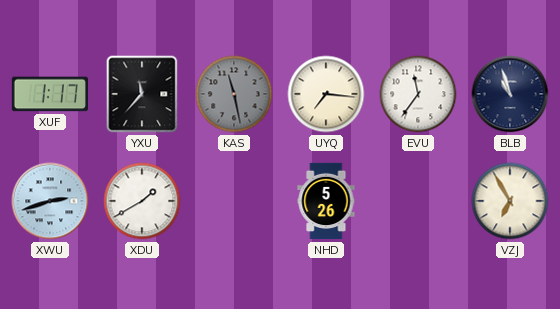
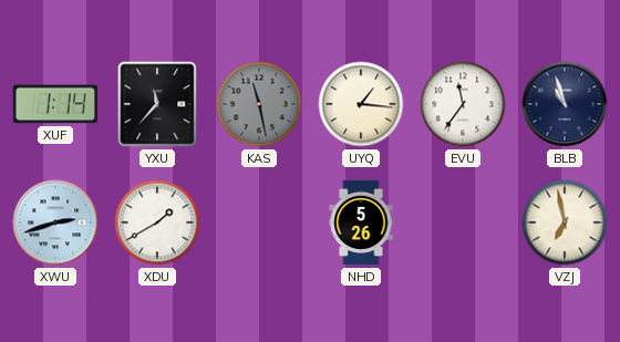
XUF: 1:17 -> 1:14
UYQ: 7:16 -> 1:16
VZJ: 6:55 -> 6:58
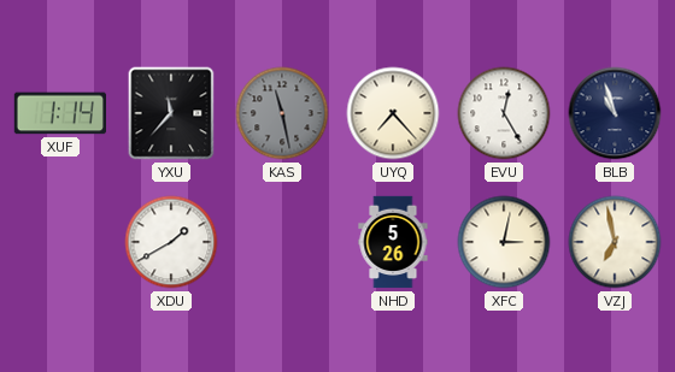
UYQ: 1:16 -> 7:23
EVU: 11:36 -> 12:25
XWU: 2:42 -> none
XFC: none -> 3:02
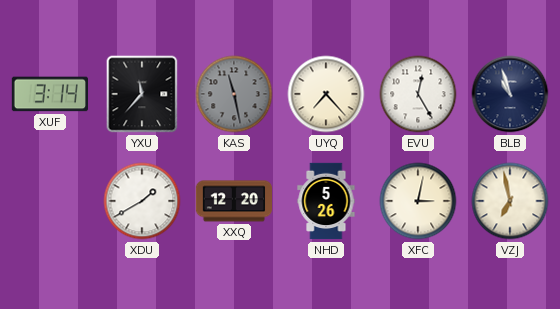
XUF: 1:14 -> 3:14
XXQ: none -> 12:20
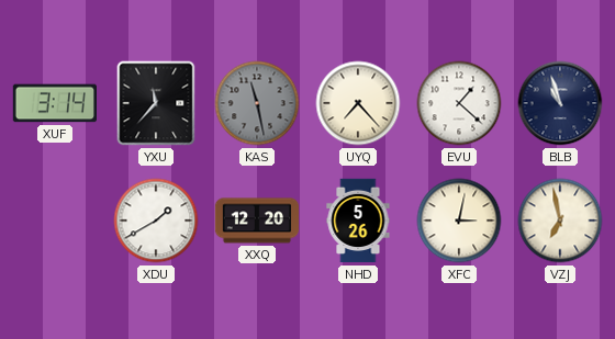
EVU: 12:25 -> 1:22
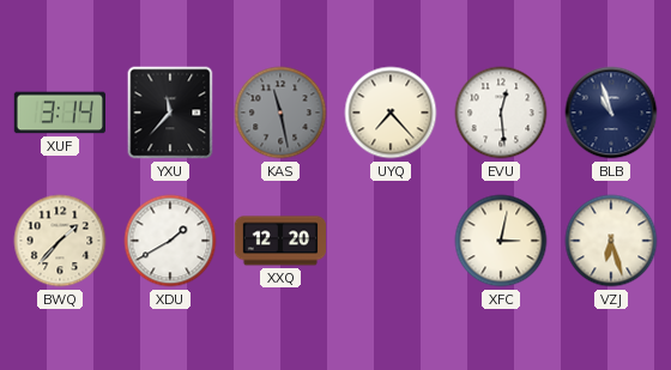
EVU: 1:22 -> 12:29
BWQ: none -> 1:37
NHD: 5:26 -> none
VZJ: 6:58 -> 6:27
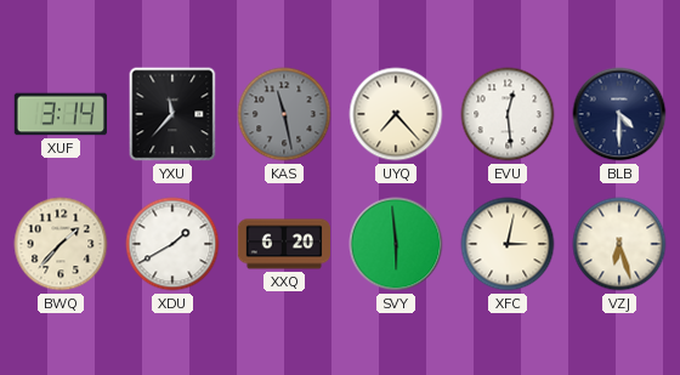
BLB: 10:57 -> 4:30
XXQ: 12:20 -> 6:20
SVY: none -> 5:59
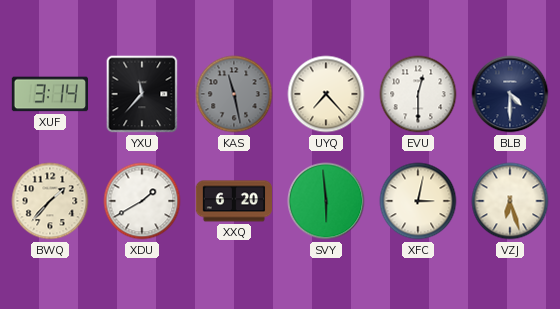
EVU: 12:29 -> 12:30
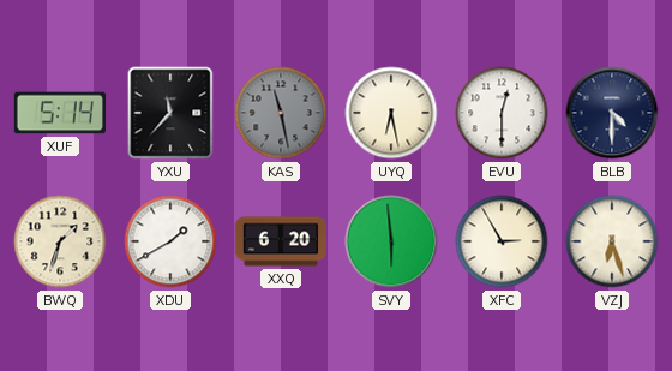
XUF: 3:14 -> 5:14
UYQ: 7:23 -> 6:28
BWQ: 1:37 -> 1:33
XFC: 3:02 -> 2:55
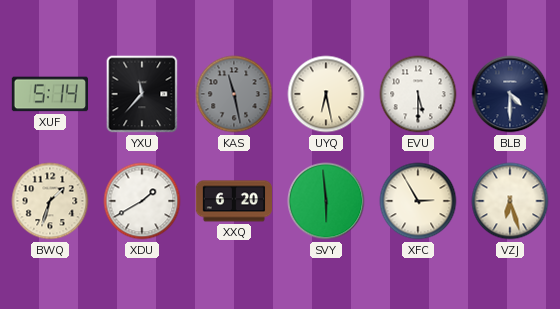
EVU: 12:30 -> 5:30
